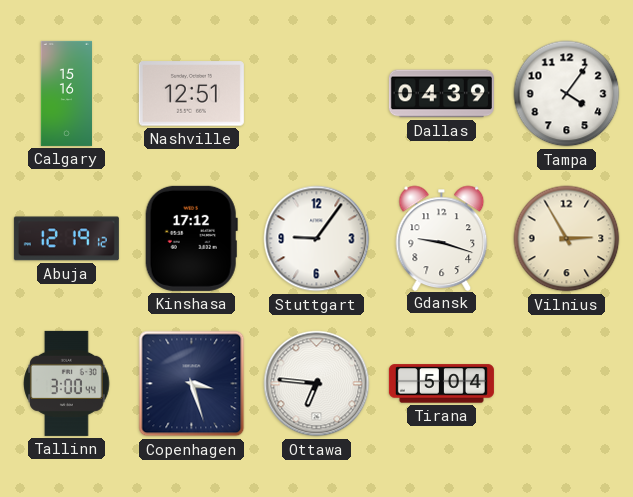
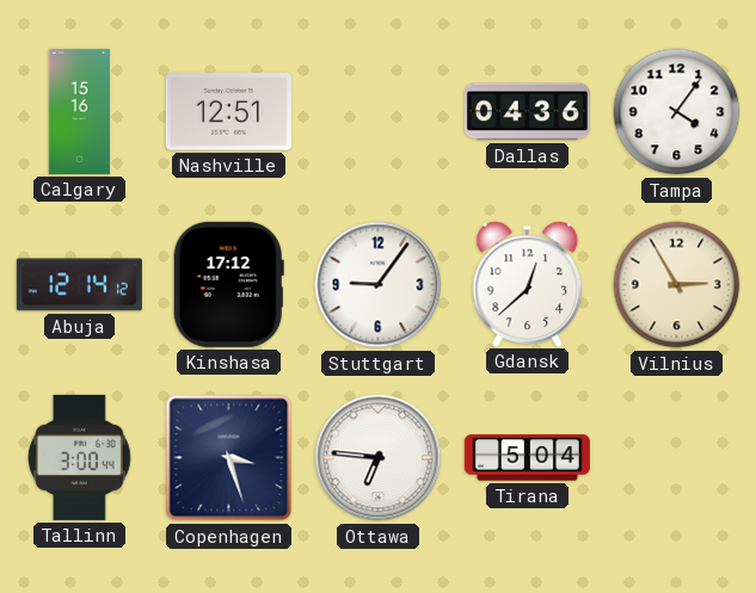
Dallas: 04:39 -> 04:36
Abuja: 12:19 -> 12:14
Gdansk: 9:18 -> 12:38
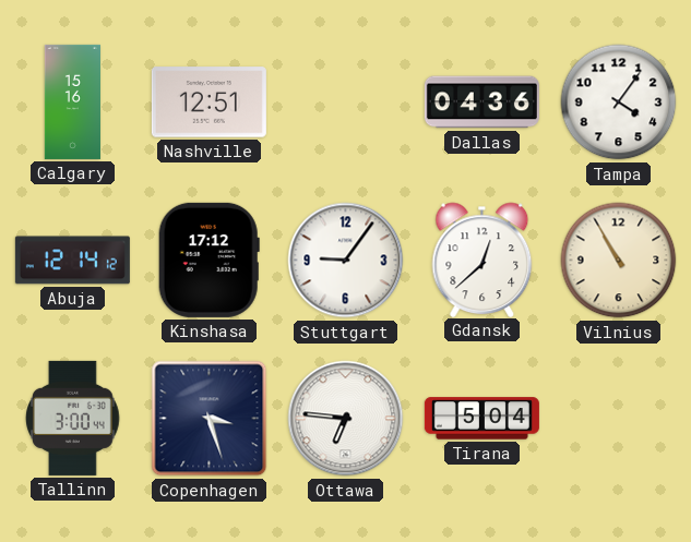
Vilnius: 2:55 -> 10:55
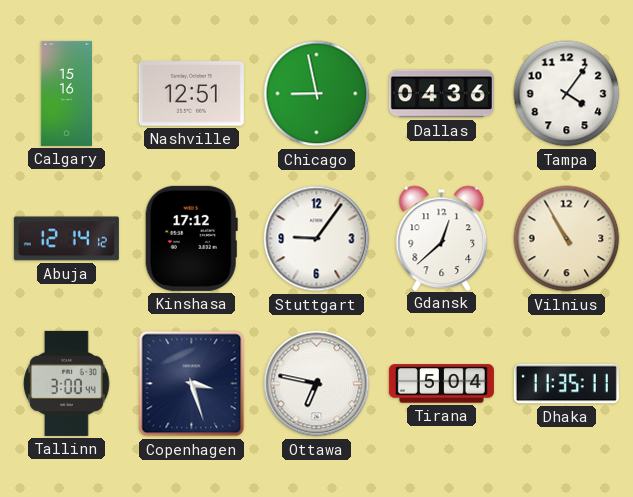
Chicago: none -> 8:58
Ottawa: 6:46 -> 6:47
Dhaka: none -> 11:35
